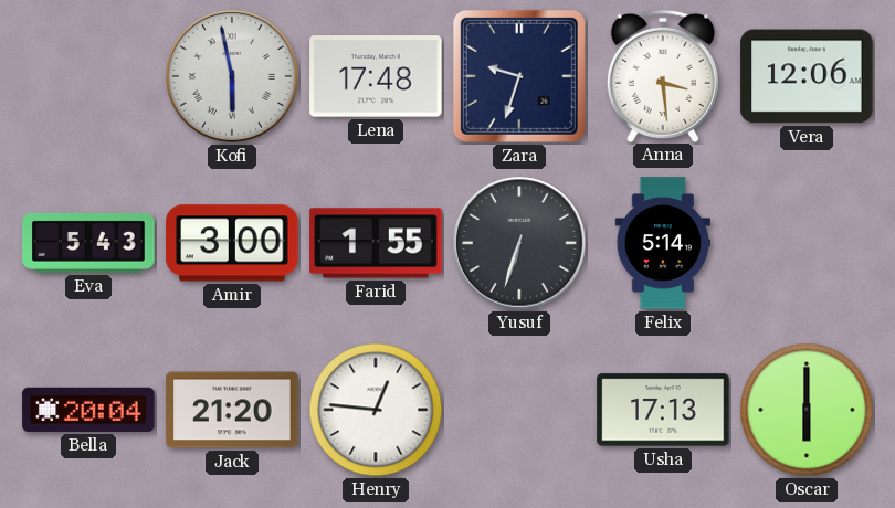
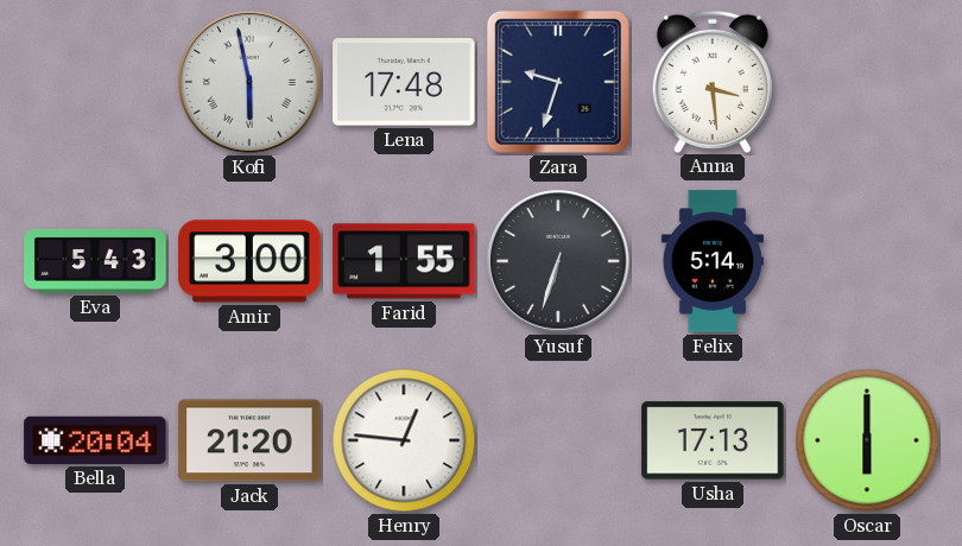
Vera: 12:06 -> none
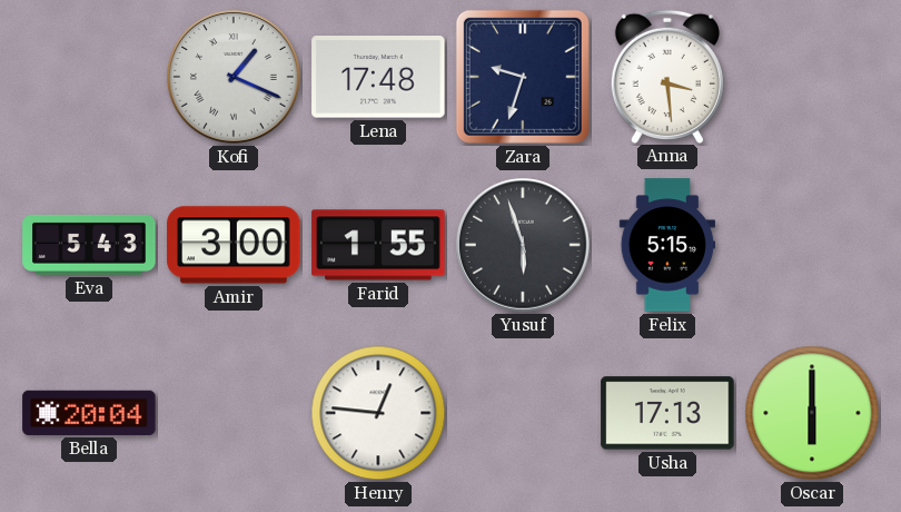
Kofi: 5:58 -> 1:19
Yusuf: 6:33 -> 5:57
Felix: 5:14 -> 5:15
Jack: 21:20 -> none
